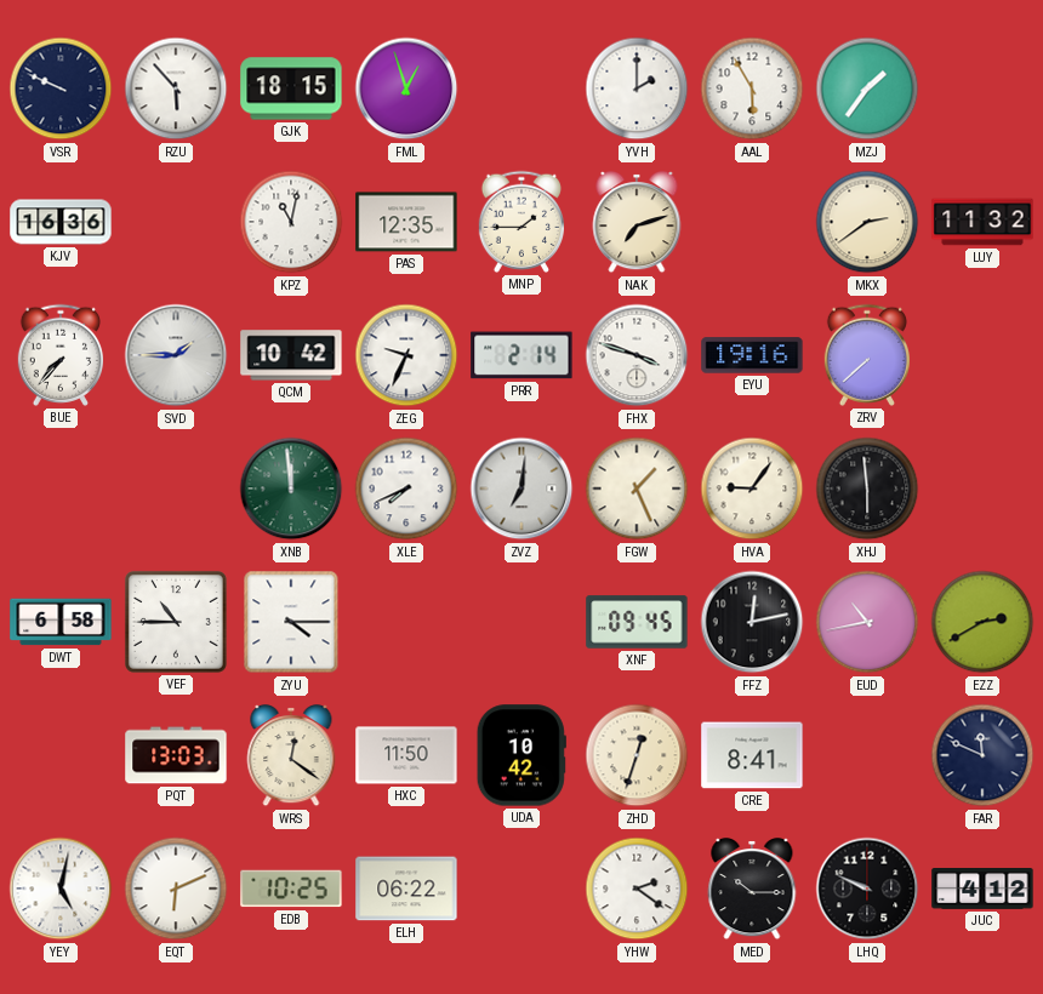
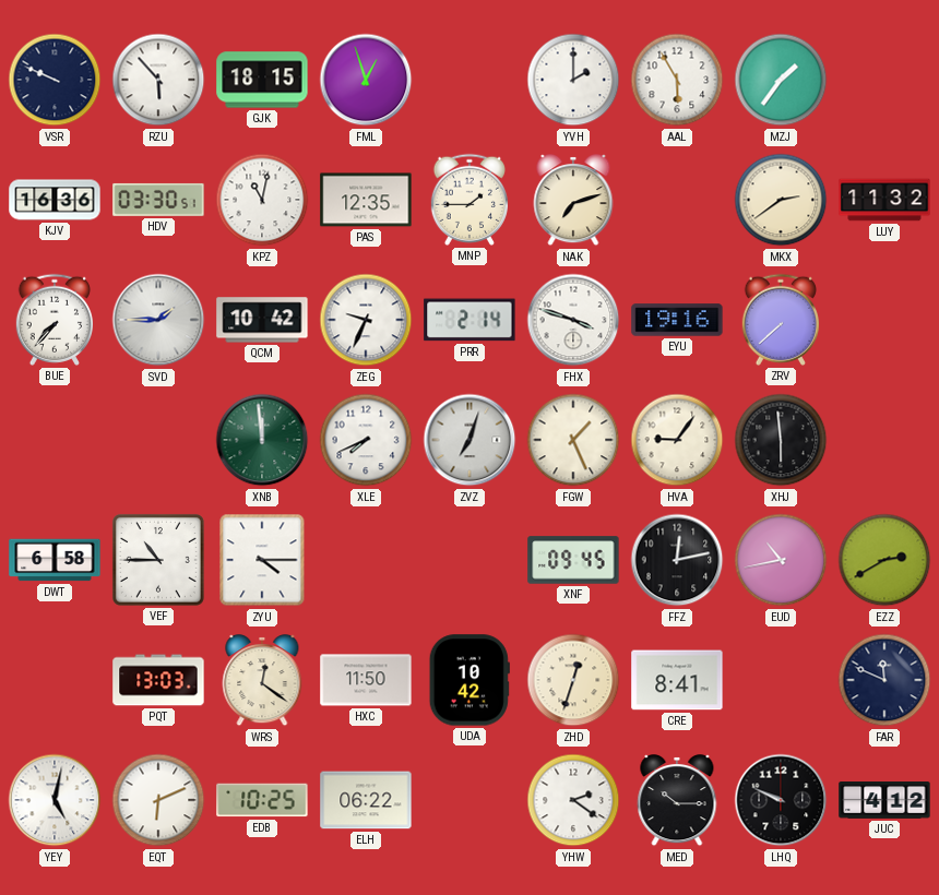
HDV: none -> 03:30
ZVZ: 7:01 -> 7:03
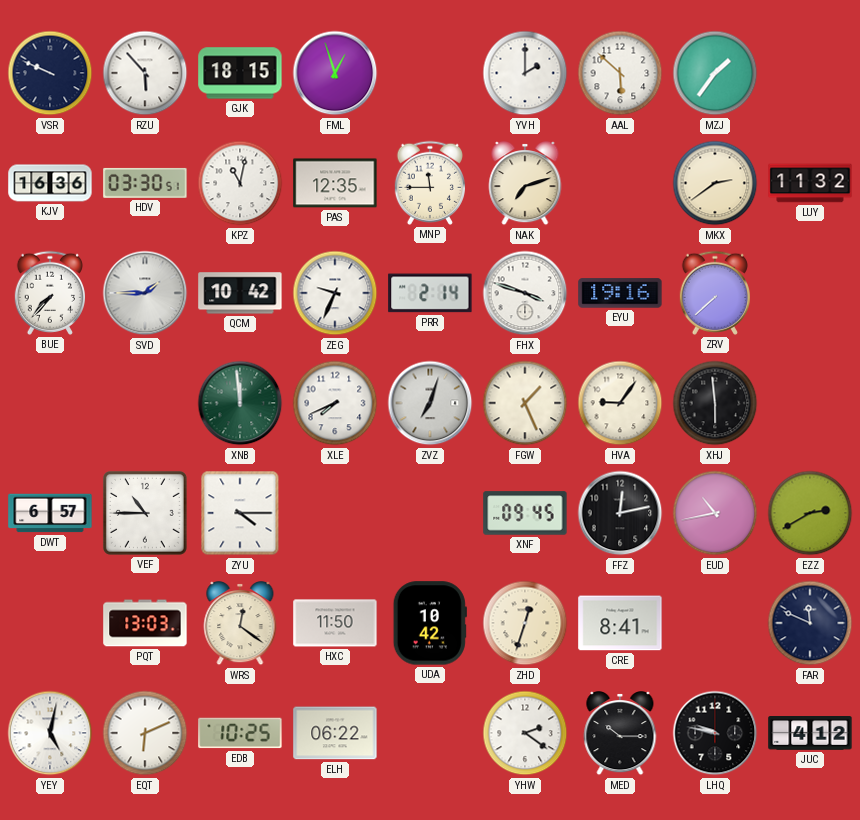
AAL: 5:55 -> 5:52
MNP: 1:45 -> 11:45
DWT: 6:58 -> 6:57
LHQ: 9:49 -> 9:47
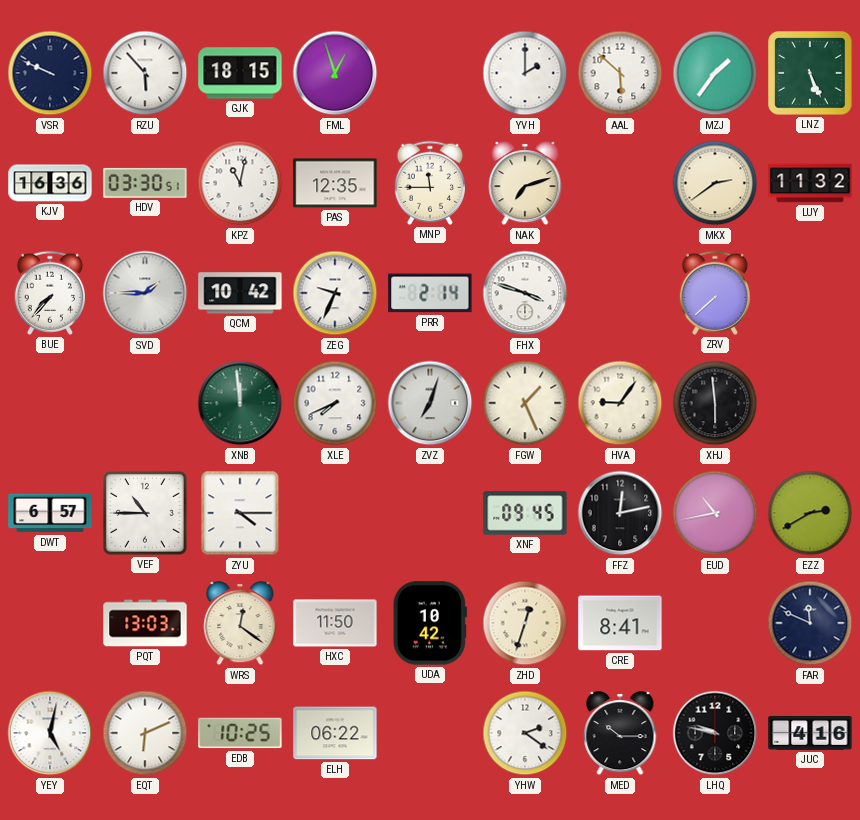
LNZ: none -> 5:26
EYU: 19:16 -> none
JUC: 4:12 -> 4:16
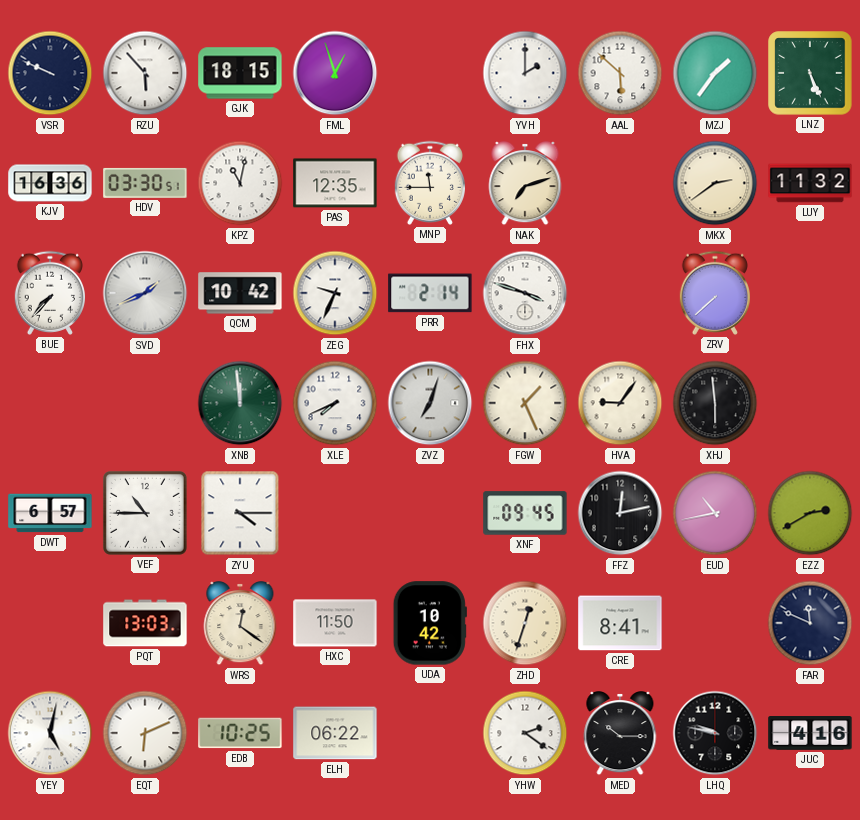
SVD: 1:45 -> 1:41
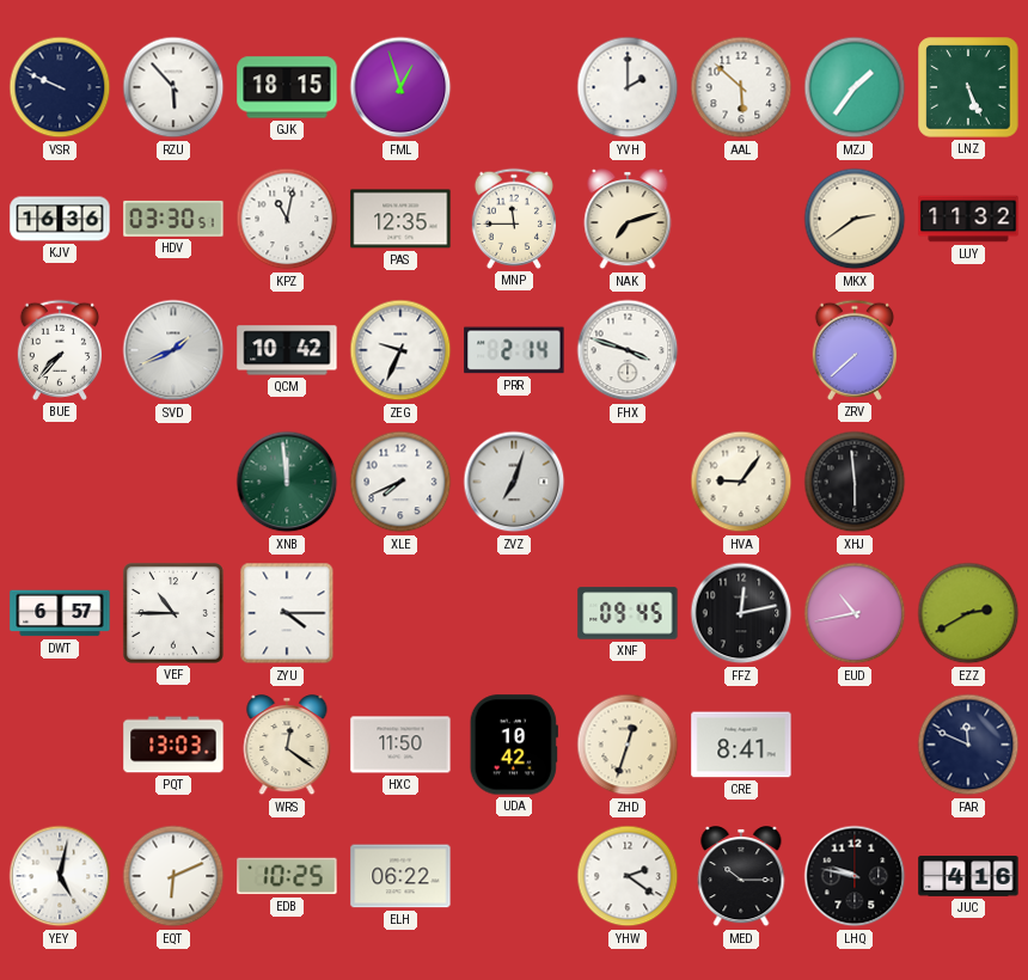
FGW: 1:26 -> none
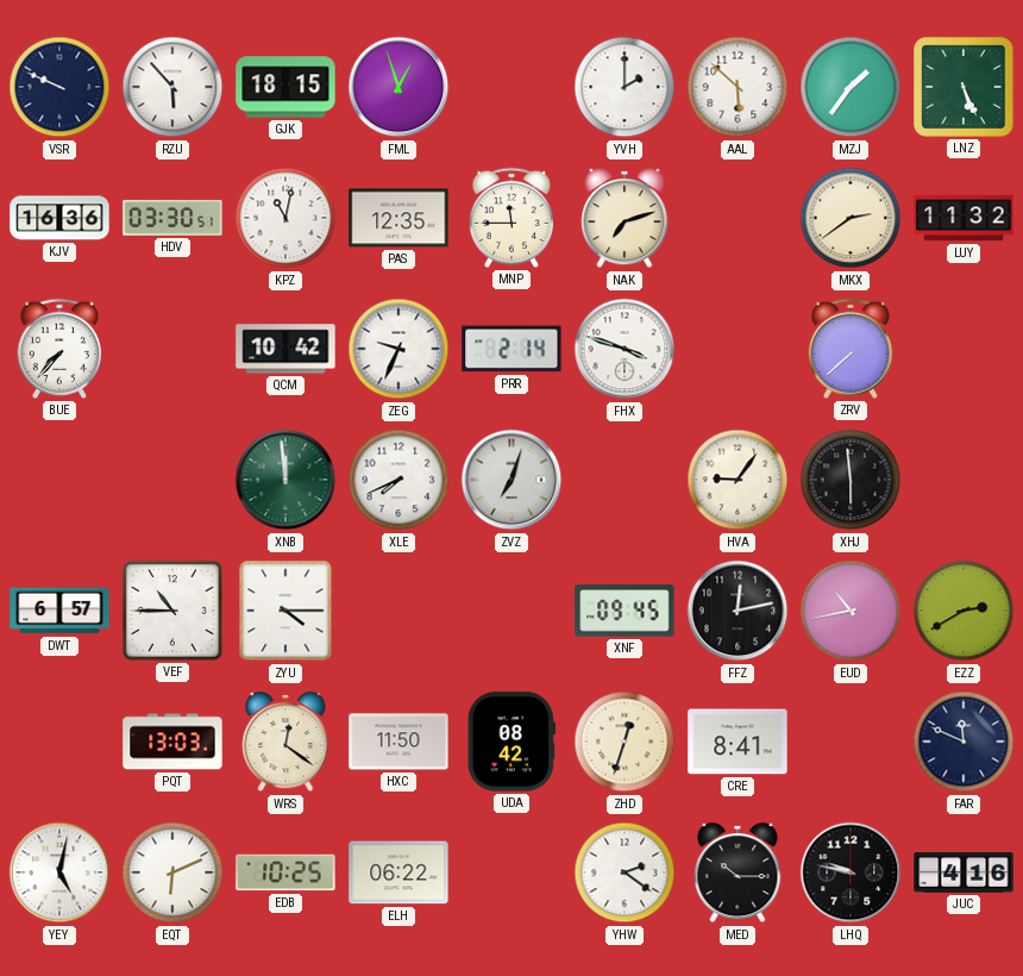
SVD: 1:41 -> none
UDA: 10:42 -> 08:42
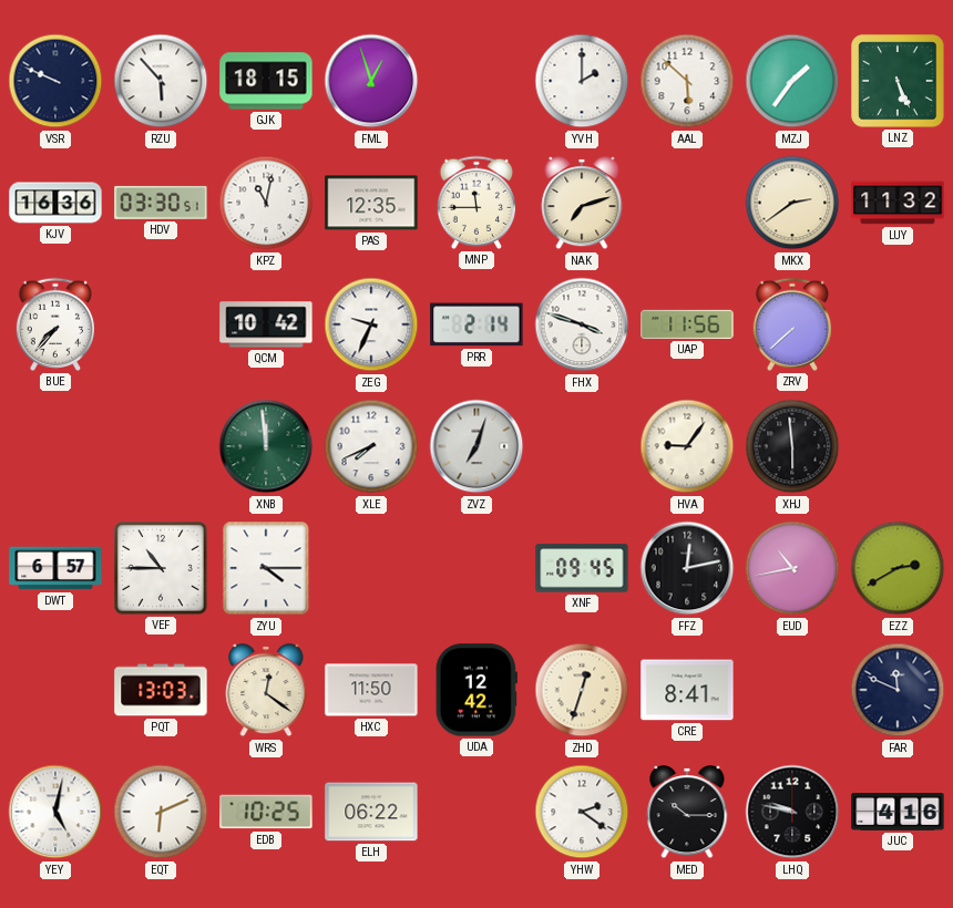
UAP: none -> 11:56
UDA: 08:42 -> 12:42
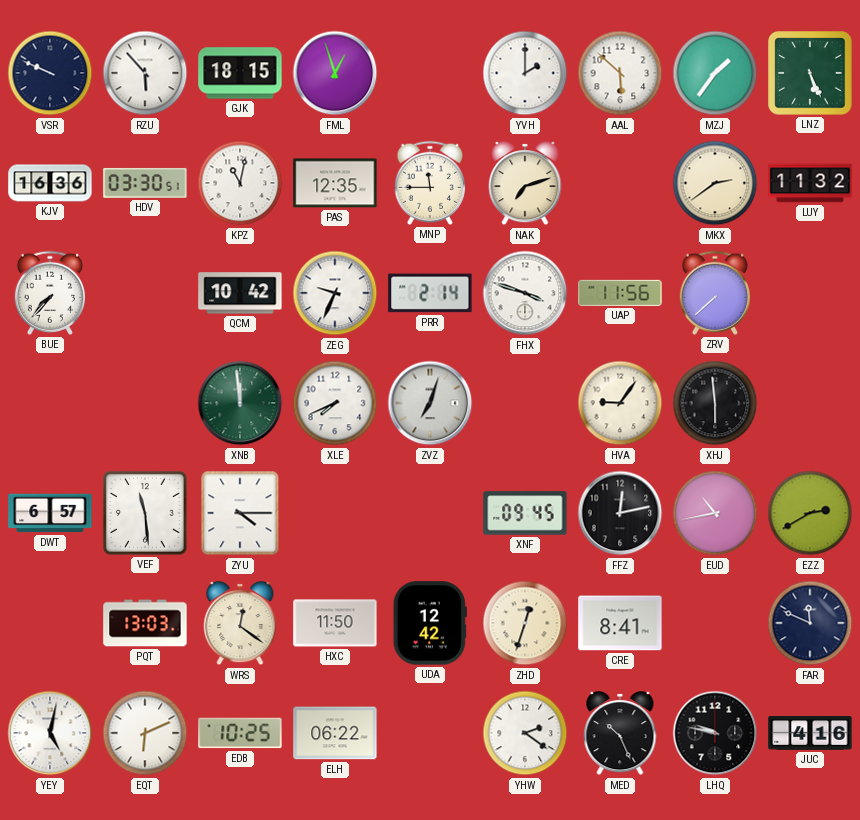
VEF: 10:45 -> 11:29
MED: 10:15 -> 10:26
